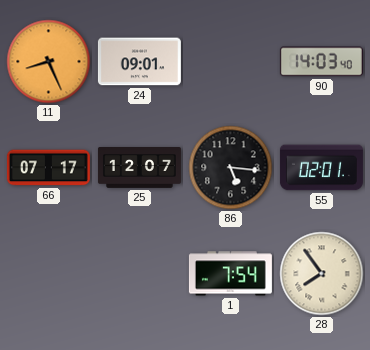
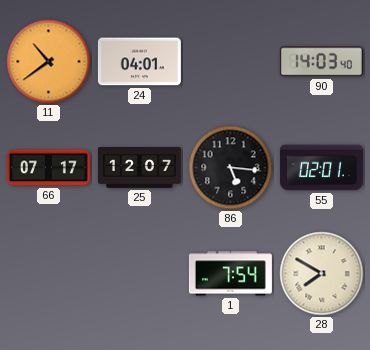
11: 8:26 -> 10:39
24: 09:01 -> 04:01
28: 7:54 -> 7:50
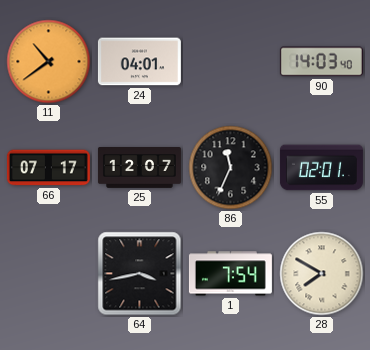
86: 5:16 -> 11:34
64: none -> 3:43
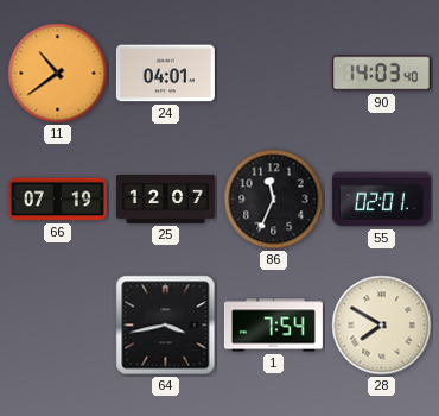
66: 07:17 -> 07:19
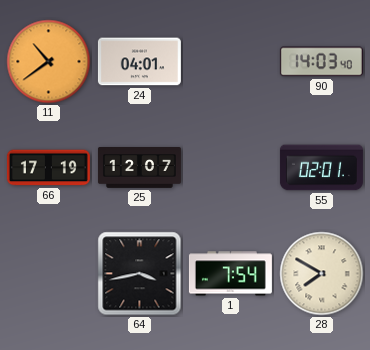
66: 07:19 -> 17:19
86: 11:34 -> none
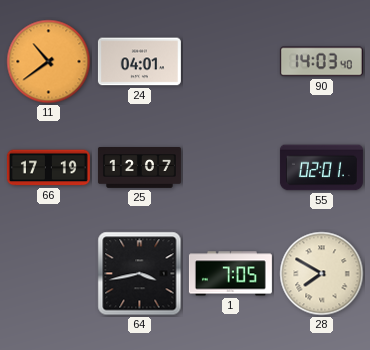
1: 7:54 -> 7:05
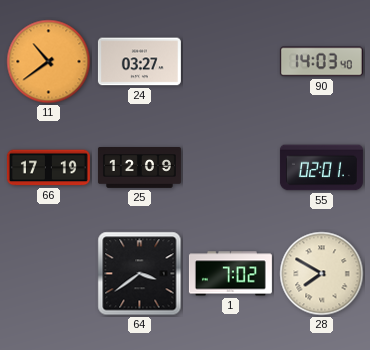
24: 04:01 -> 03:27
25: 12:07 -> 12:09
64: 3:43 -> 3:39
1: 7:05 -> 7:02
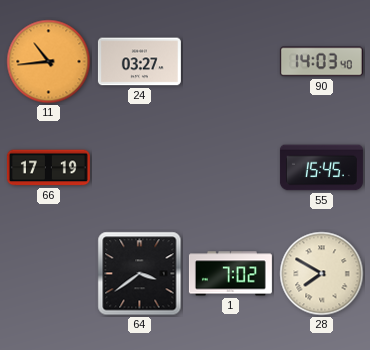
11: 10:39 -> 10:44
25: 12:09 -> none
55: 02:01 -> 15:45
